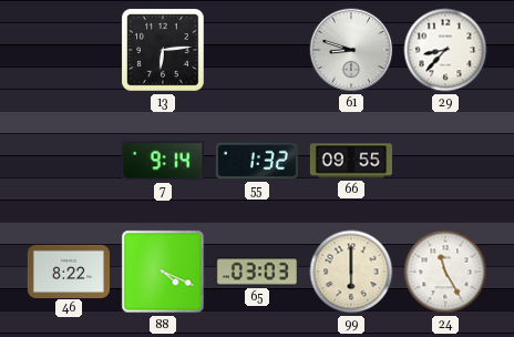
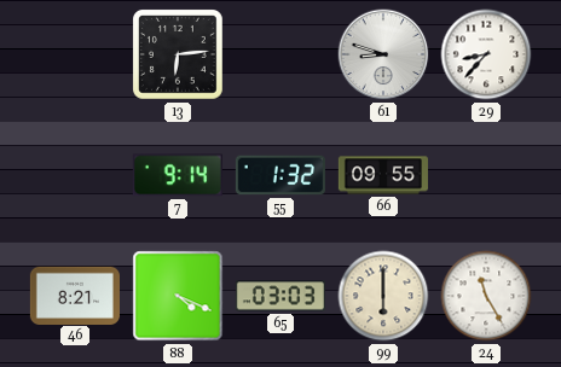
46: 8:22 -> 8:21
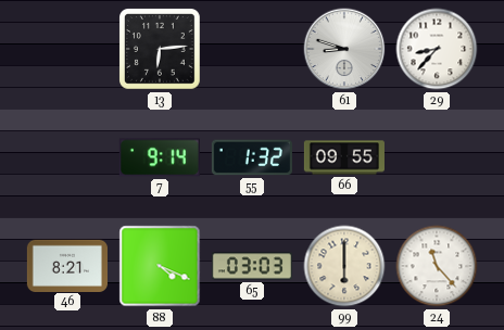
24: 11:25 -> 11:23
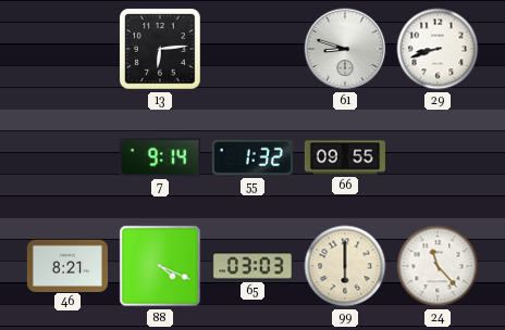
29: 8:37 -> 8:42
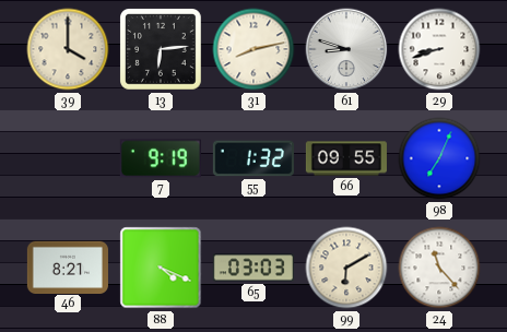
39: none -> 4:00
31: none -> 8:13
7: 9:14 -> 9:19
98: none -> 7:04
99: 6:00 -> 6:10
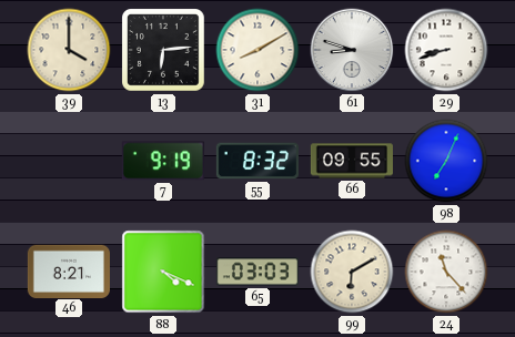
31: 8:13 -> 8:10
55: 1:32 -> 8:32
